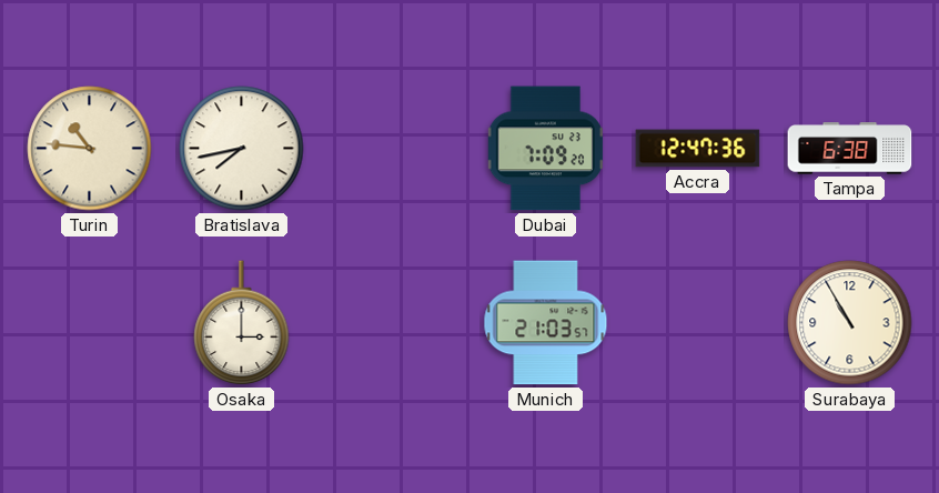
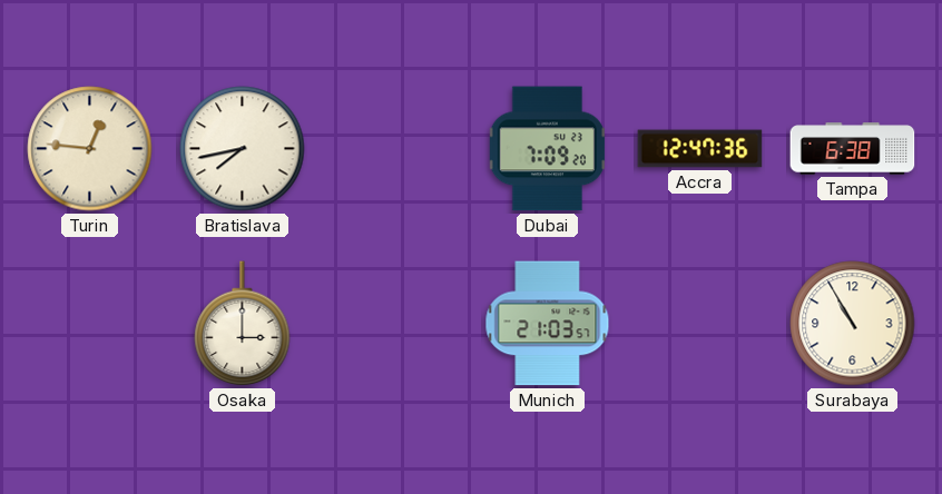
Turin: 10:46 -> 12:46
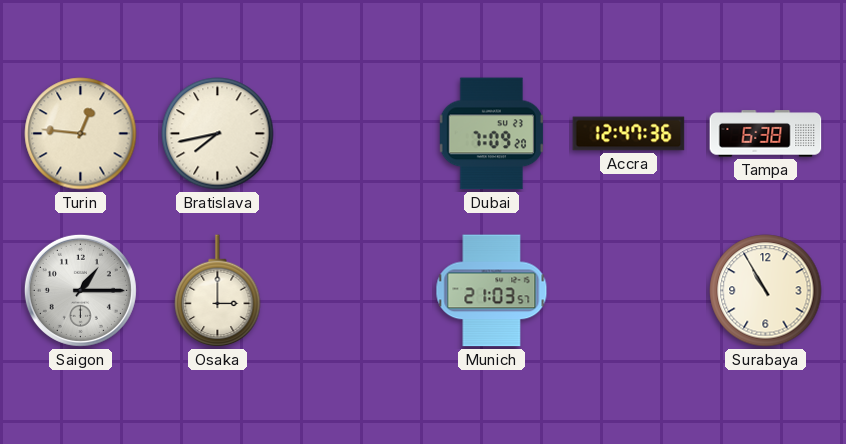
Saigon: none -> 1:15
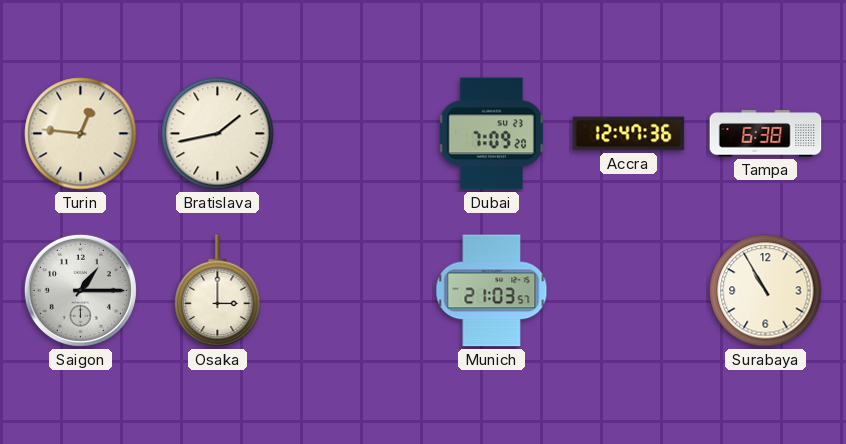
Bratislava: 7:43 -> 1:43
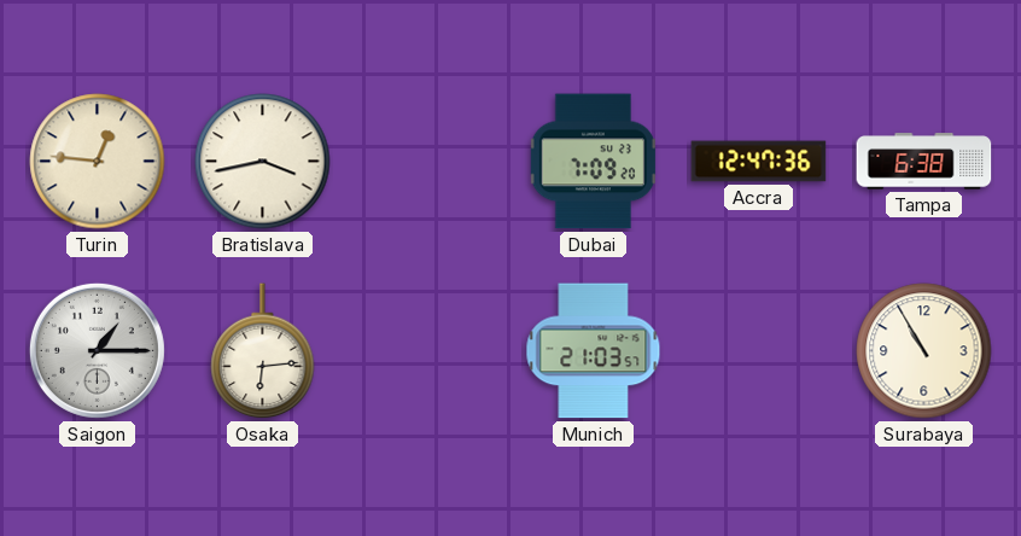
Bratislava: 1:43 -> 3:43
Osaka: 3:00 -> 6:14
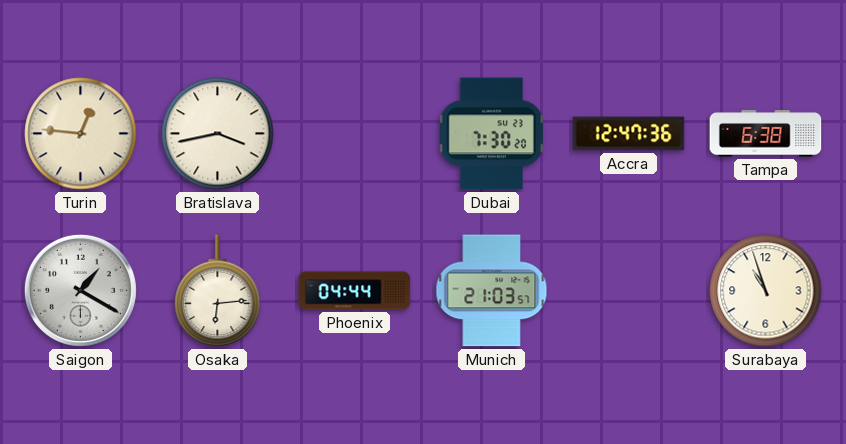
Dubai: 7:09 -> 7:30
Saigon: 1:15 -> 1:20
Phoenix: none -> 04:44
Surabaya: 10:55 -> 10:57
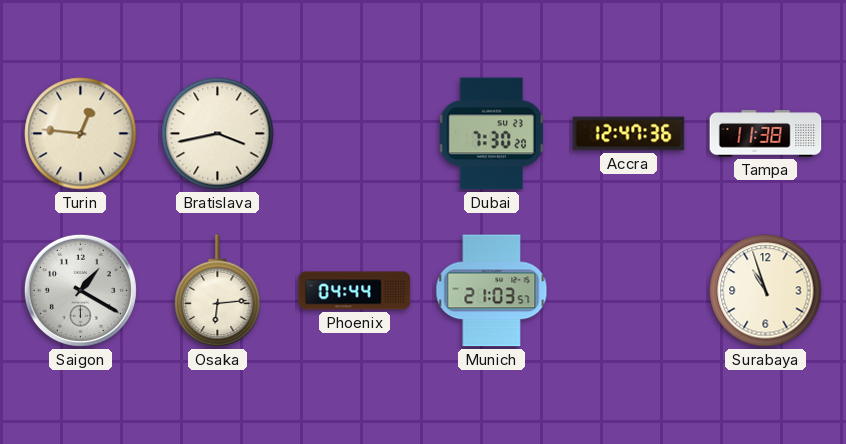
Tampa: 6:38 -> 11:38
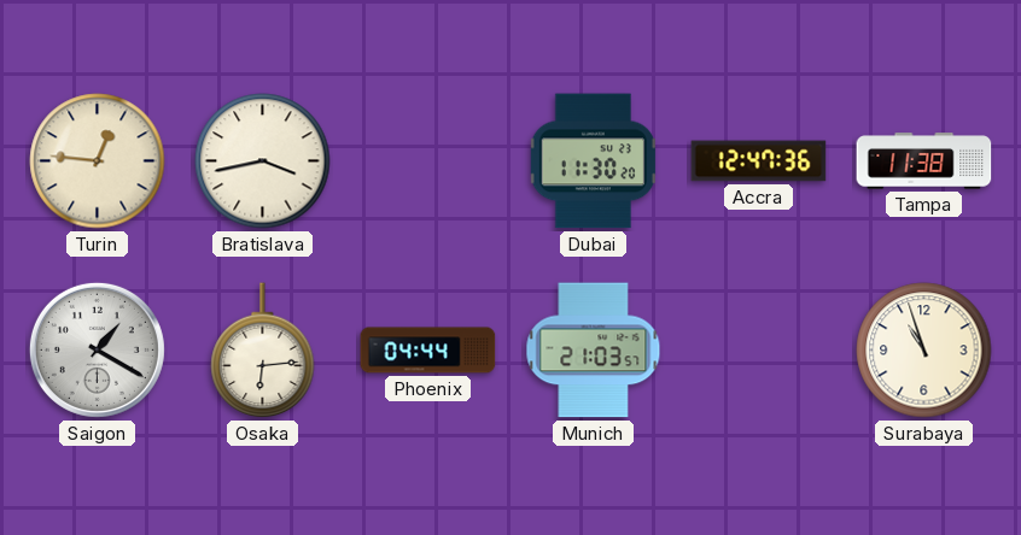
Dubai: 7:30 -> 11:30
